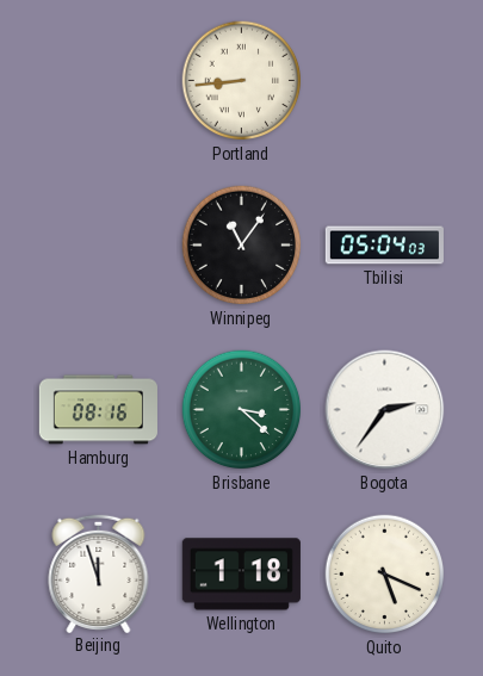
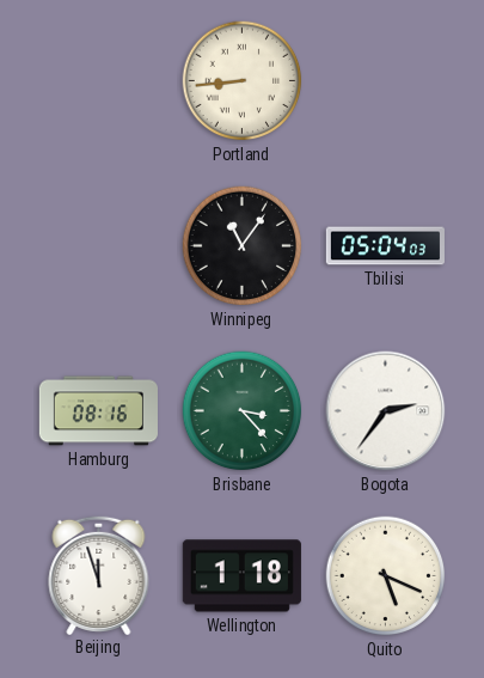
Brisbane: 3:22 -> 3:23
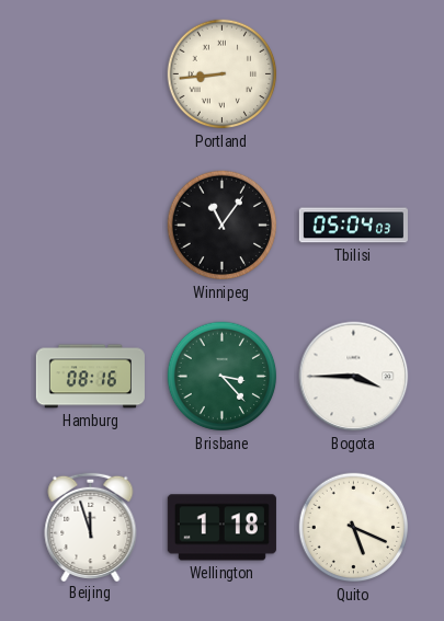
Bogota: 2:36 -> 3:45
